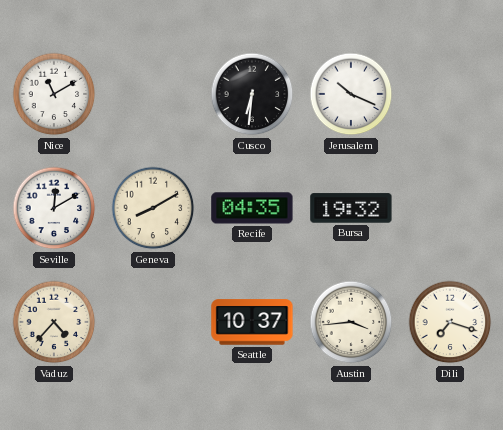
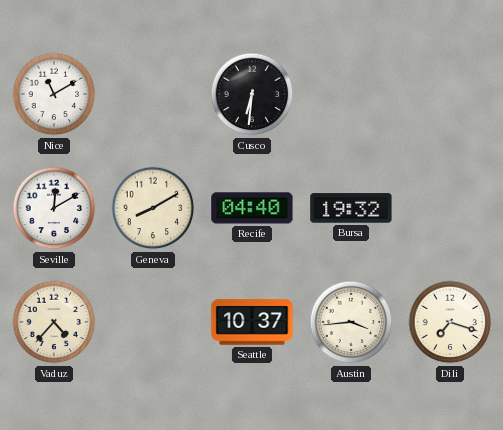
Jerusalem: 10:19 -> none
Recife: 04:35 -> 04:40
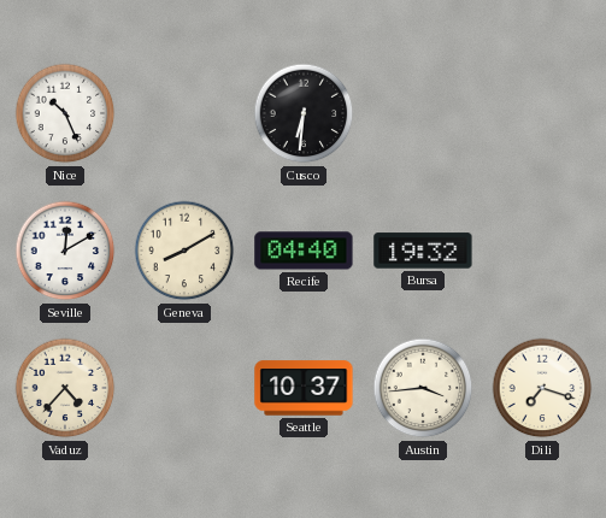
Nice: 11:10 -> 10:26
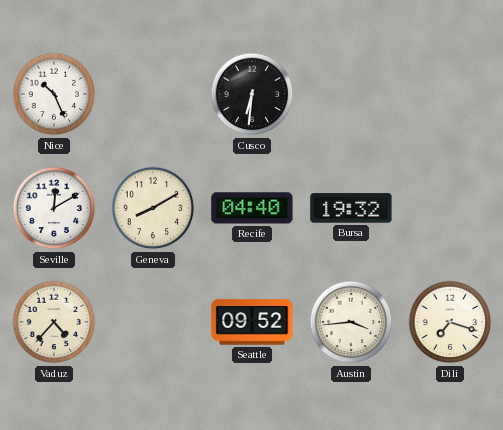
Seattle: 10:37 -> 09:52
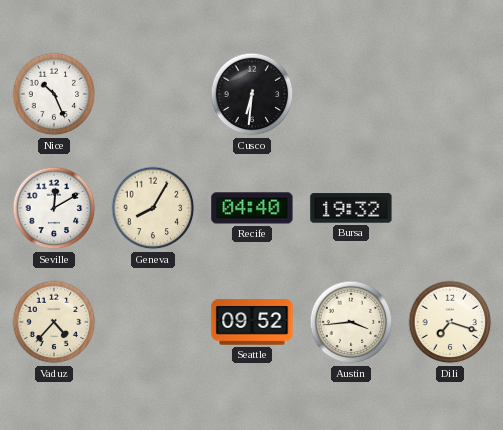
Geneva: 8:10 -> 8:05
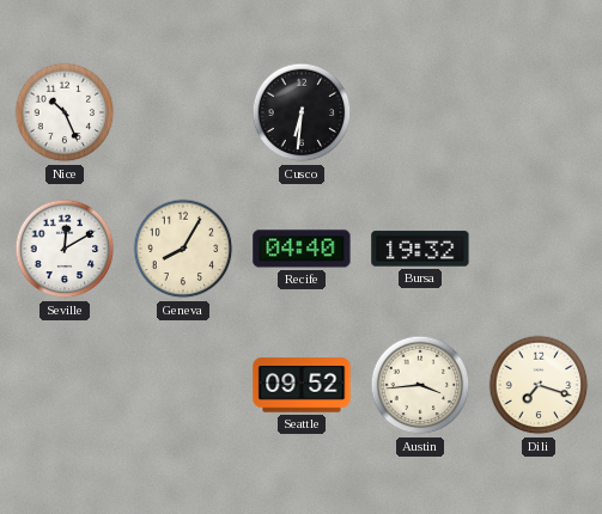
Vaduz: 4:37 -> none
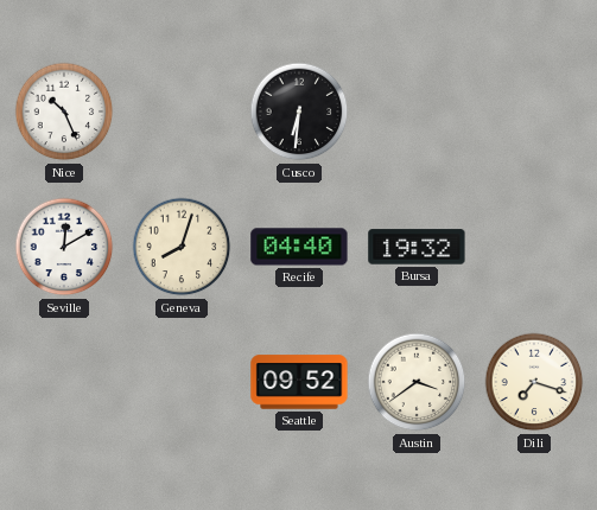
Geneva: 8:05 -> 8:03
Austin: 3:44 -> 3:39
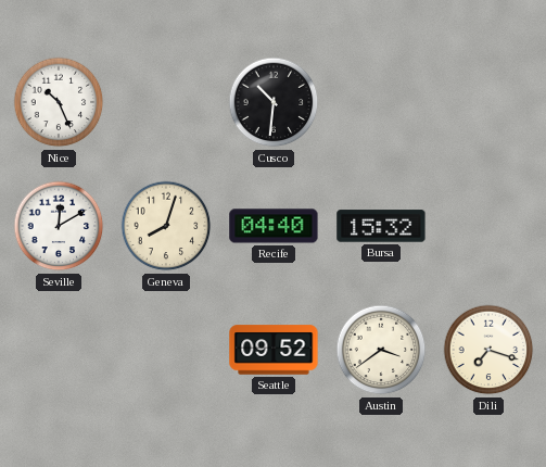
Cusco: 6:31 -> 10:31
Bursa: 19:32 -> 15:32
